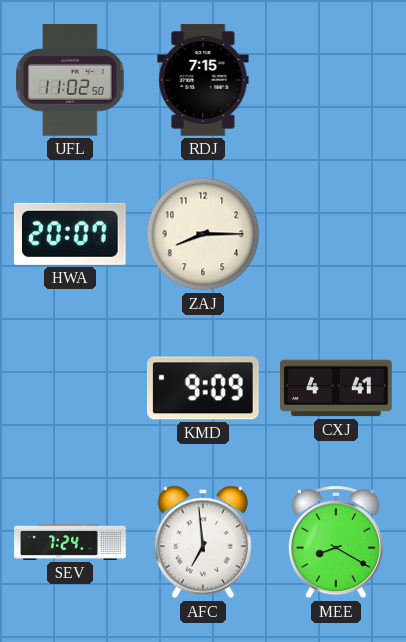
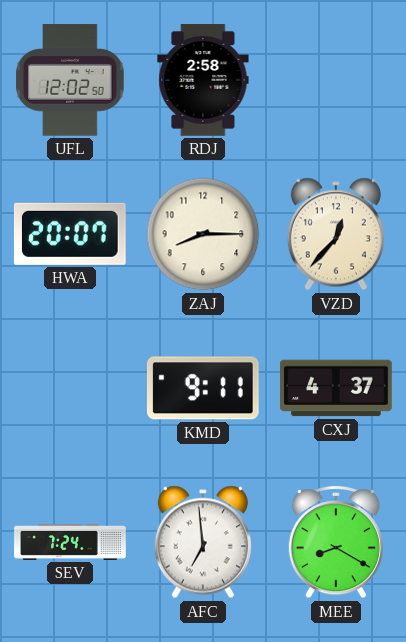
UFL: 11:02 -> 12:02
RDJ: 7:15 -> 2:58
VZD: none -> 12:37
KMD: 9:09 -> 9:11
CXJ: 4:41 -> 4:37
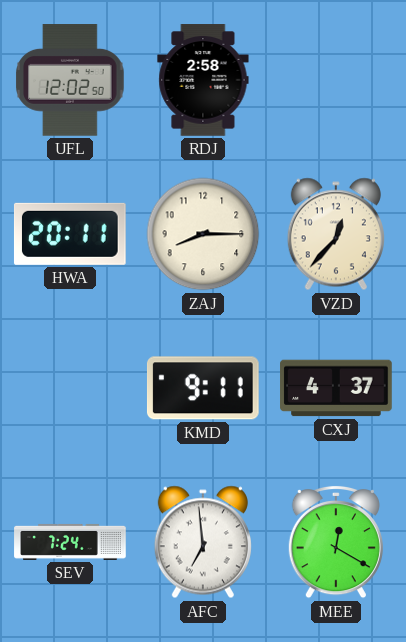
HWA: 20:07 -> 20:11
MEE: 8:20 -> 12:20
